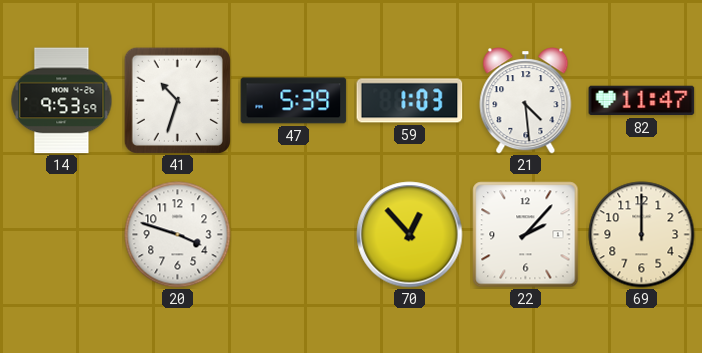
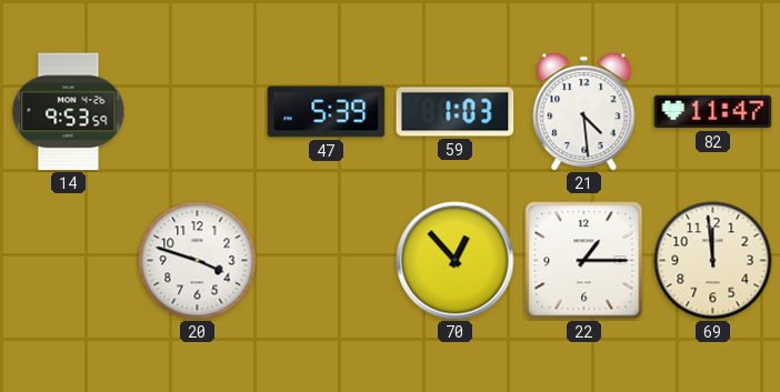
41: 10:33 -> none
22: 2:07 -> 1:15
69: 12:00 -> 11:59
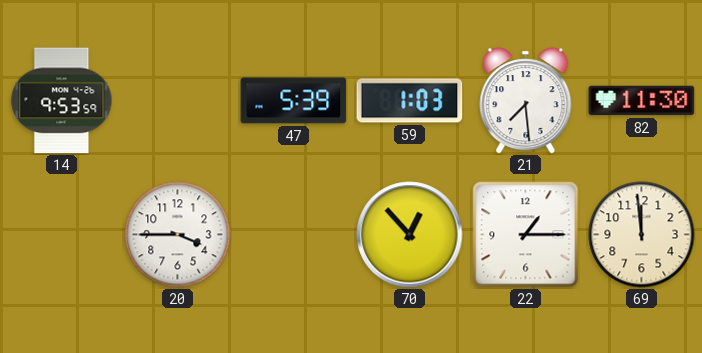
21: 4:29 -> 7:29
82: 11:47 -> 11:30
20: 3:48 -> 3:45
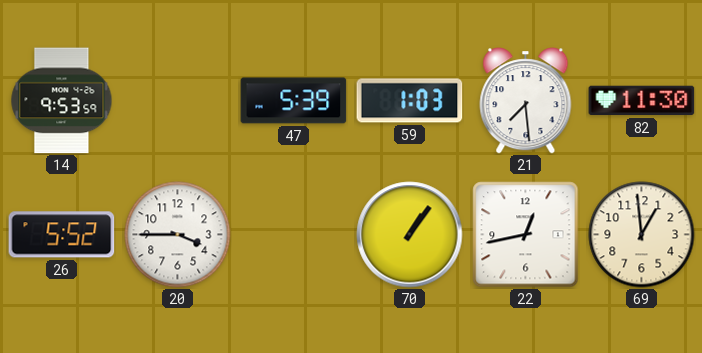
26: none -> 5:52
70: 12:53 -> 1:06
22: 1:15 -> 12:43
69: 11:59 -> 12:59
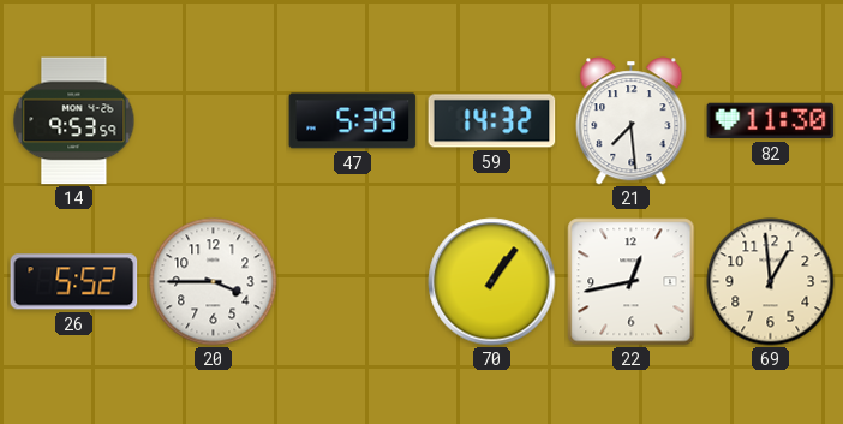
59: 1:03 -> 14:32
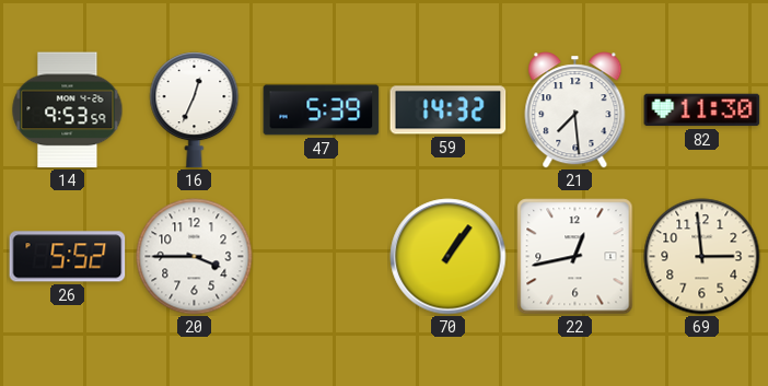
16: none -> 12:34
69: 12:59 -> 2:59
